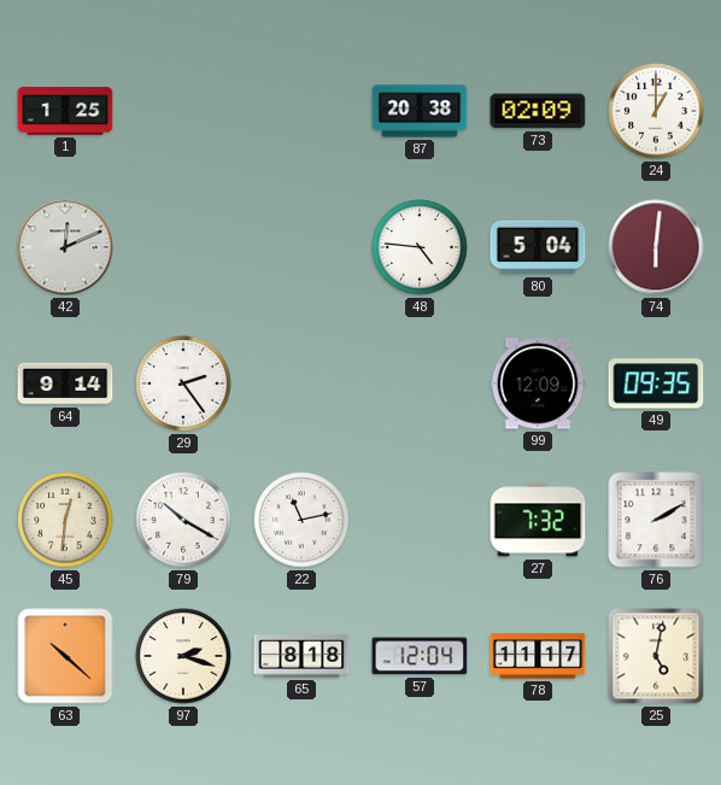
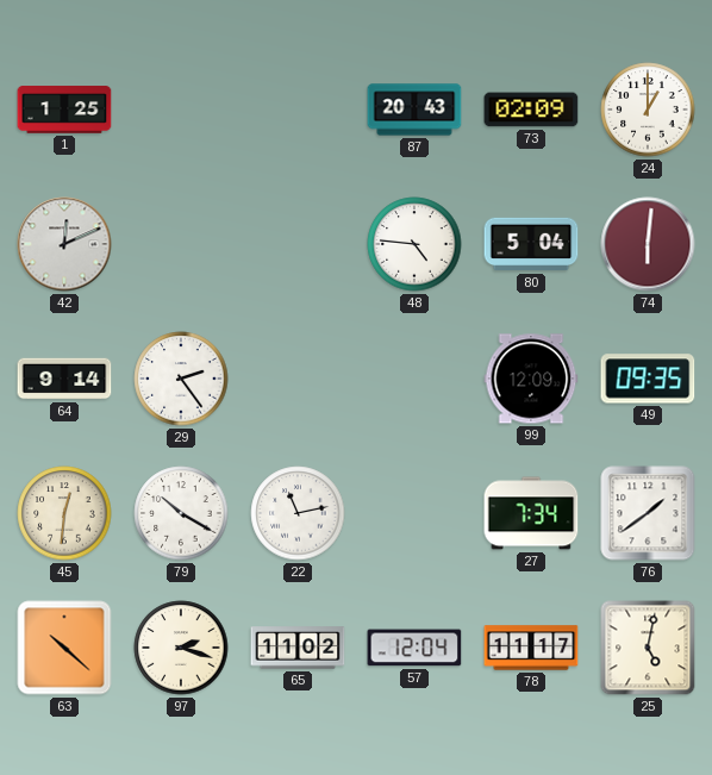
87: 20:38 -> 20:43
27: 7:32 -> 7:34
76: 2:10 -> 1:39
65: 8:18 -> 11:02
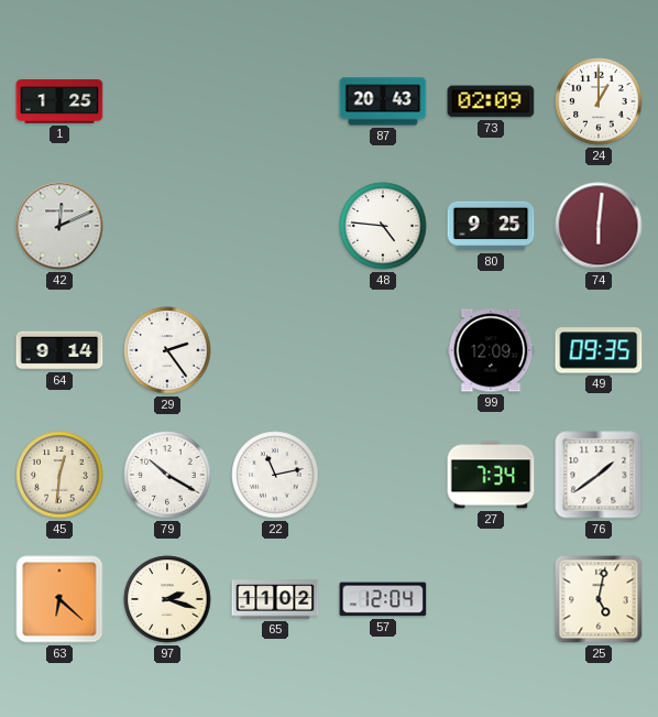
80: 5:04 -> 9:25
63: 10:22 -> 6:22
78: 11:17 -> none
